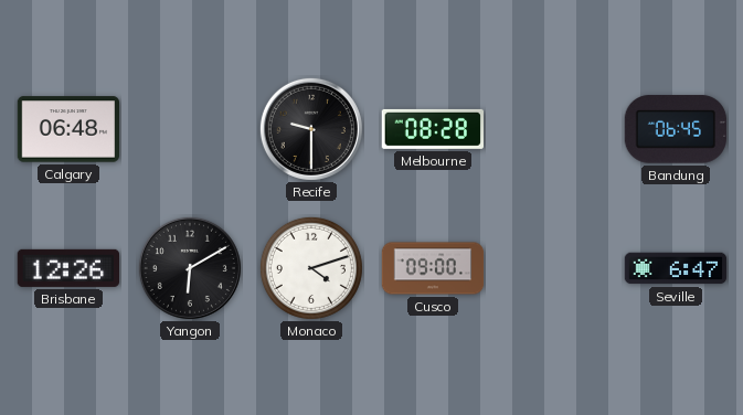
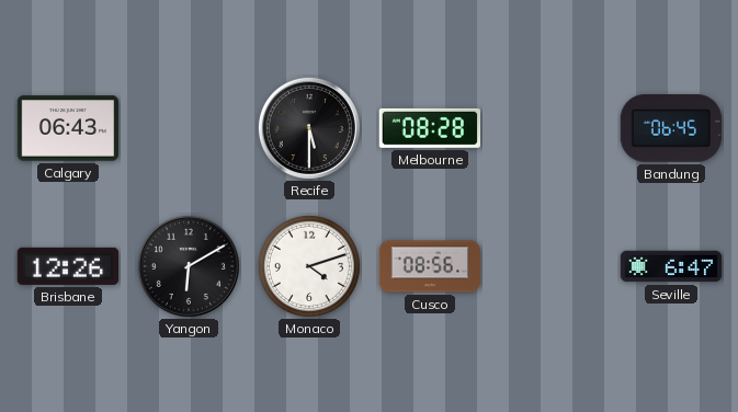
Calgary: 06:48 -> 06:43
Recife: 9:30 -> 5:30
Cusco: 09:00 -> 08:56
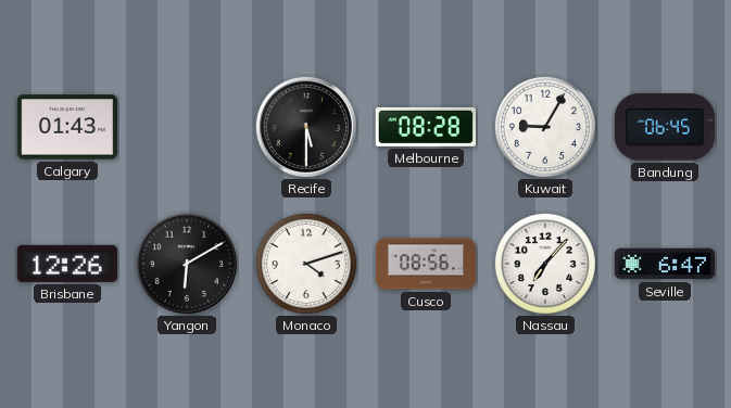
Calgary: 06:43 -> 01:43
Kuwait: none -> 9:05
Nassau: none -> 7:07
